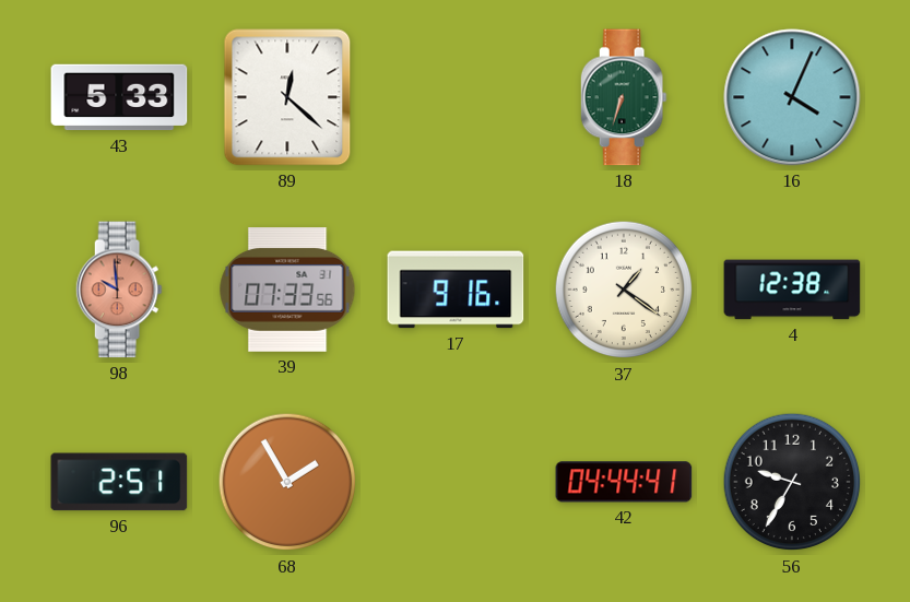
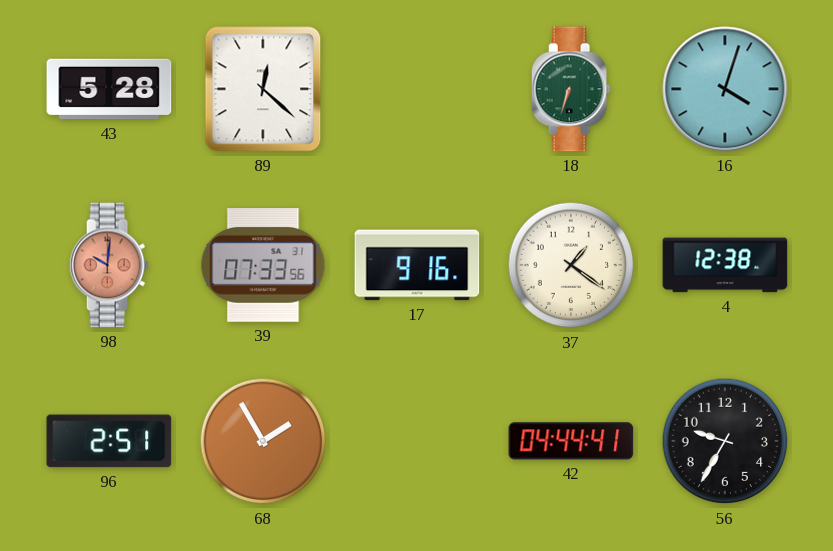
43: 5:33 -> 5:28
16: 4:04 -> 4:03
98: 9:59 -> 10:01
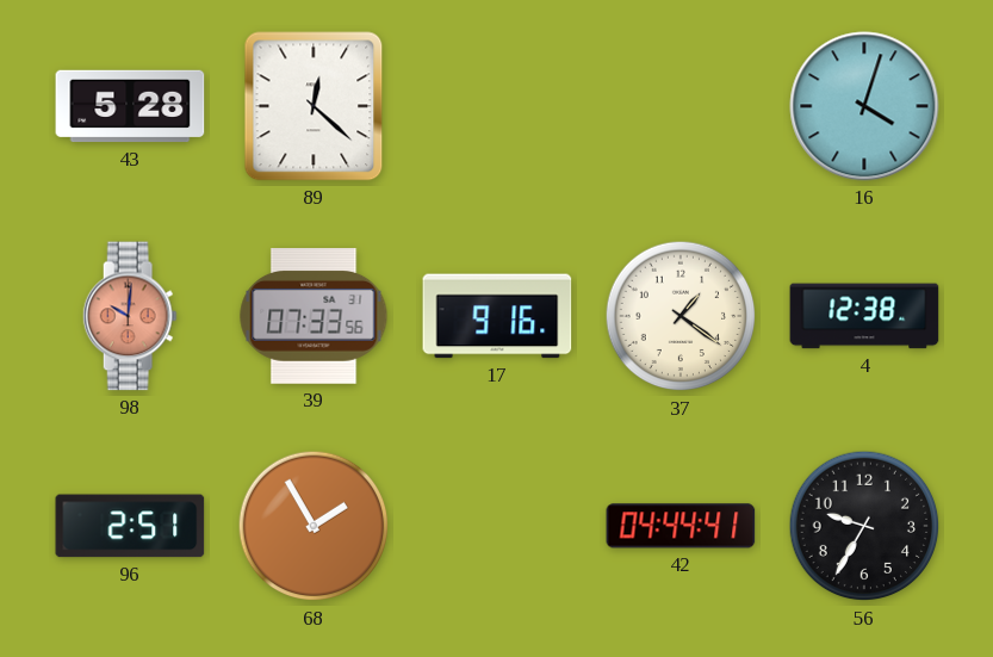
18: 6:33 -> none
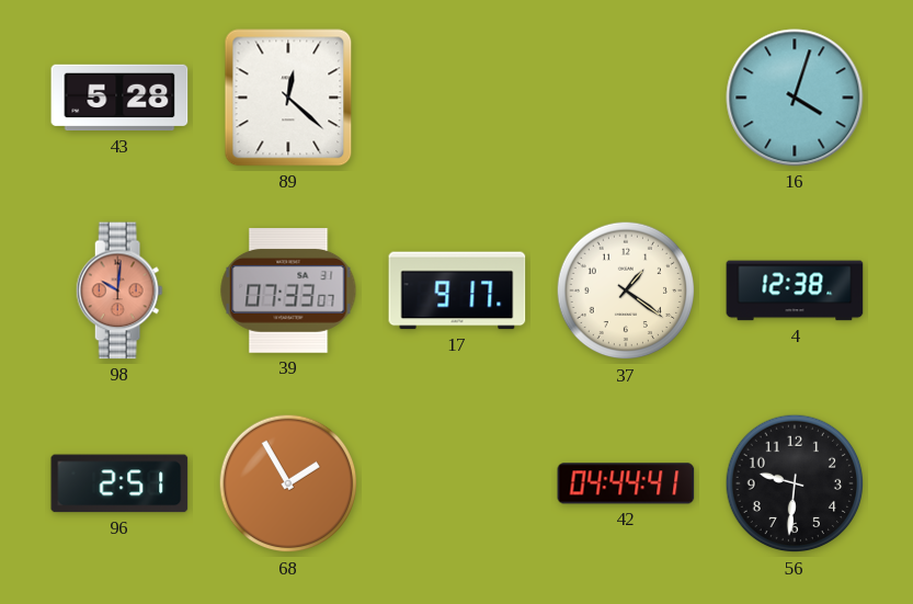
39: 07:33:56 -> 07:33:07
17: 9:16 -> 9:17
56: 9:35 -> 9:31
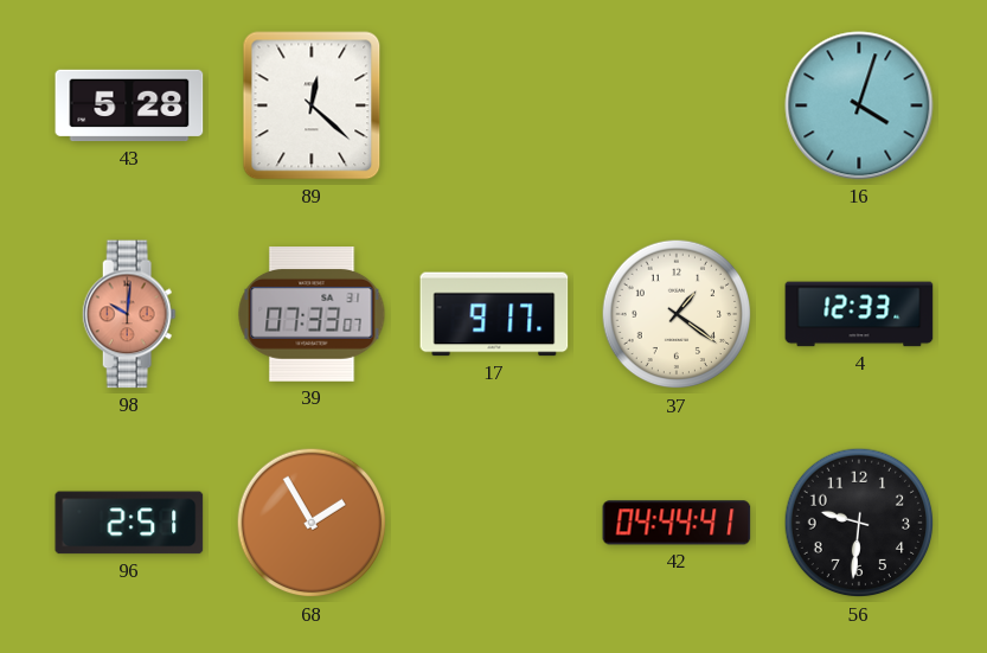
4: 12:38 -> 12:33
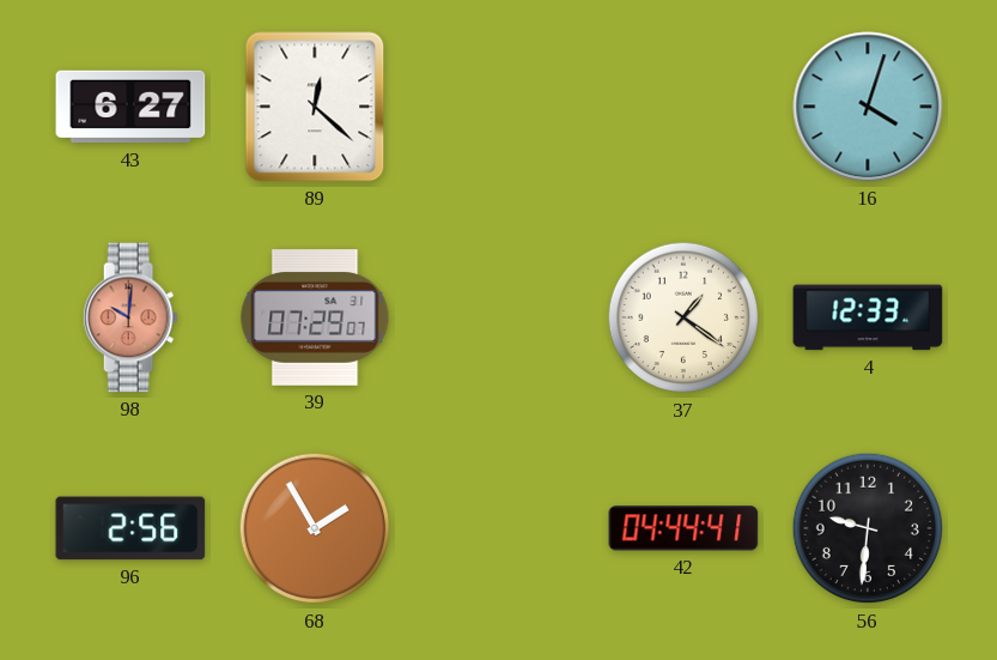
43: 5:28 -> 6:27
39: 07:33 -> 07:29
17: 9:17 -> none
96: 2:51 -> 2:56
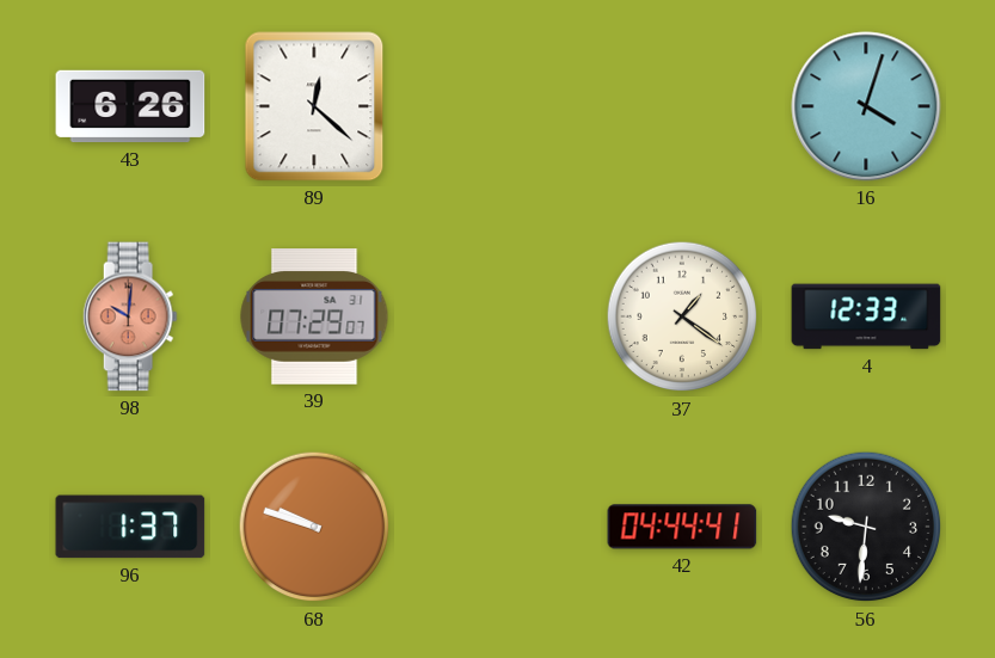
43: 6:27 -> 6:26
96: 2:56 -> 1:37
68: 1:55 -> 9:48
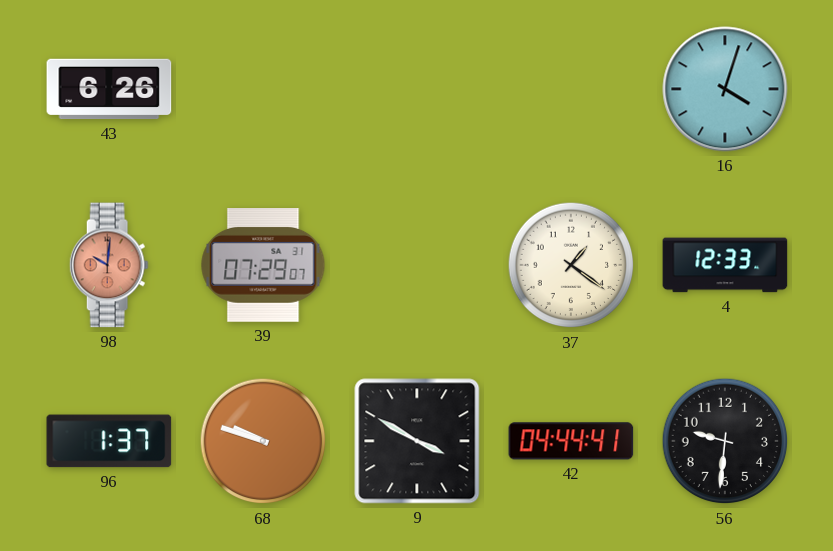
89: 12:22 -> none
9: none -> 3:50
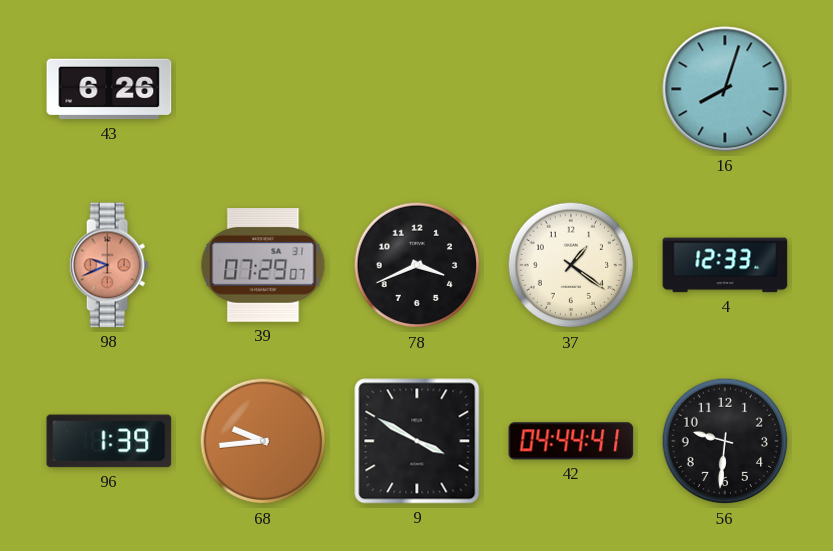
16: 4:03 -> 8:03
98: 10:01 -> 9:41
78: none -> 3:41
96: 1:37 -> 1:39
68: 9:48 -> 9:44
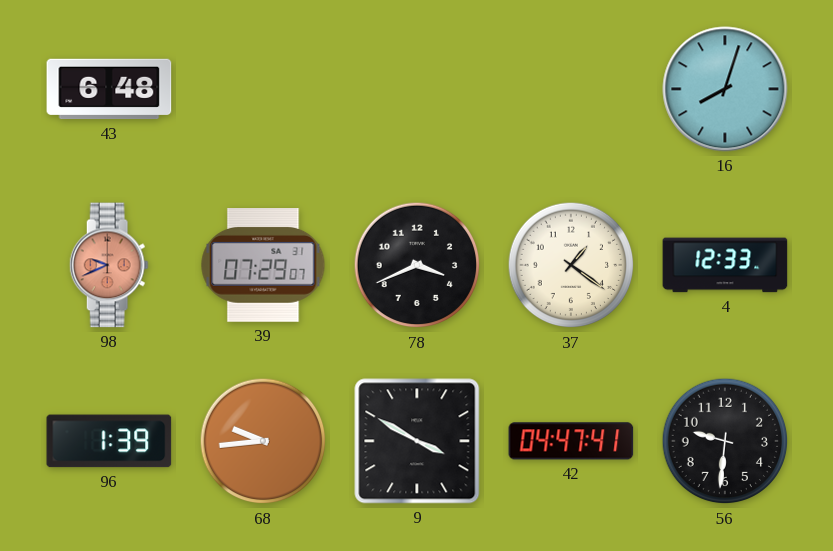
43: 6:26 -> 6:48
42: 04:44 -> 04:47
